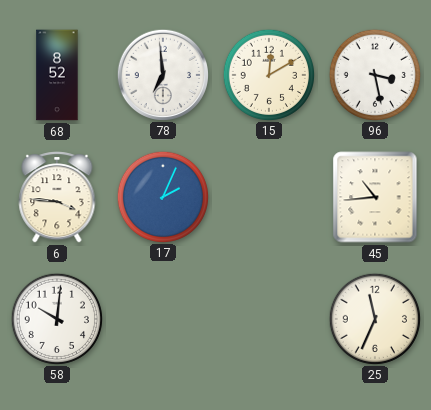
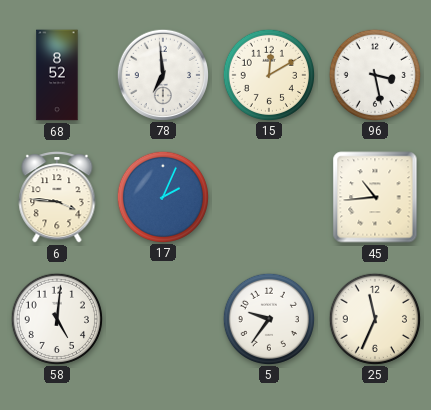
58: 10:01 -> 5:01
5: none -> 9:36
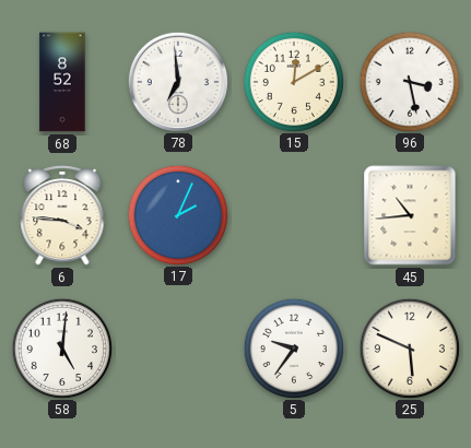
25: 11:34 -> 5:49
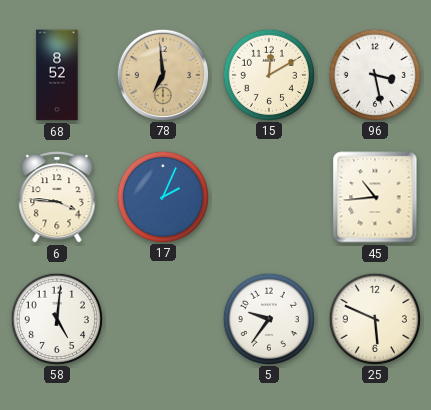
78 dial: white -> champagne
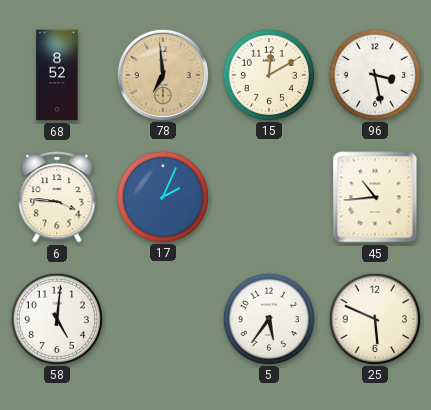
5: 9:36 -> 5:36
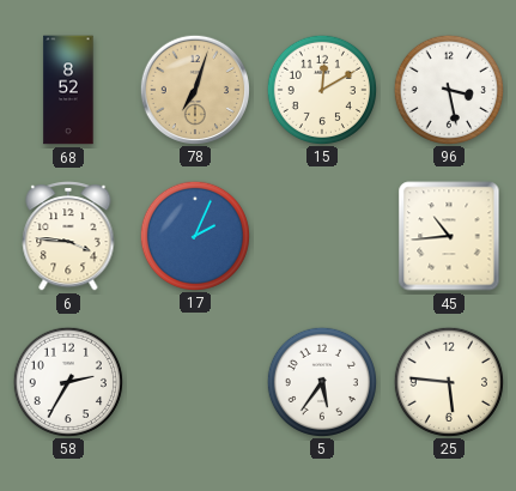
78: 6:59 -> 7:03
58: 5:01 -> 2:35
25: 5:49 -> 5:46
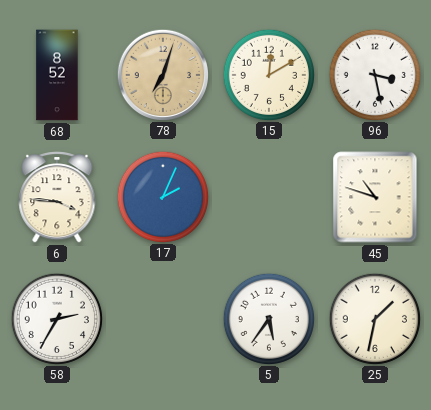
45: 10:44 -> 10:48
25: 5:46 -> 1:32
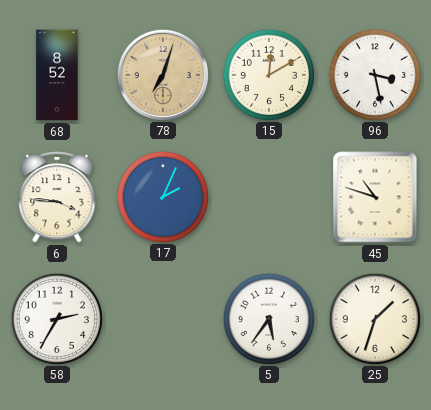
25: 1:32 -> 1:33
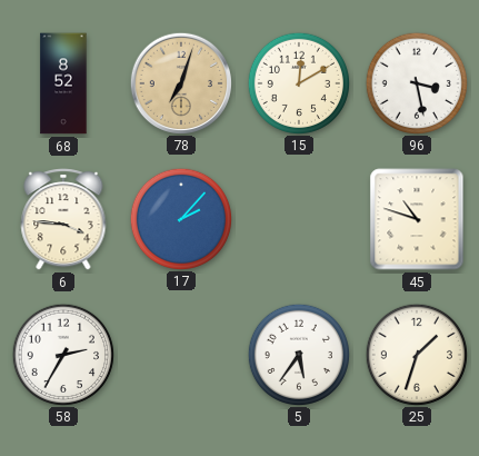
17: 2:04 -> 2:07
